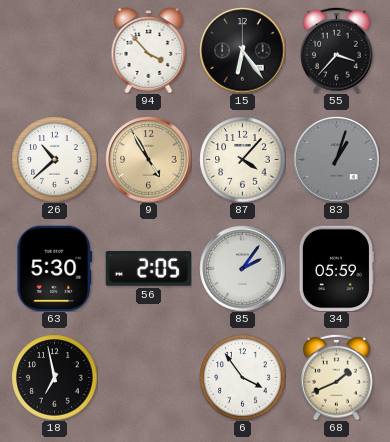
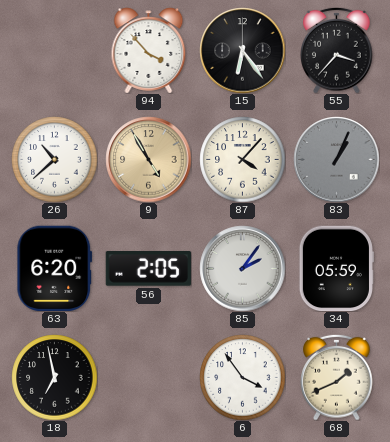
83: 1:03 -> 1:04
63: 5:30 -> 6:20
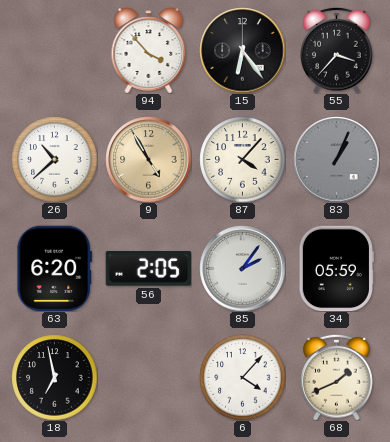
6: 3:54 -> 4:07
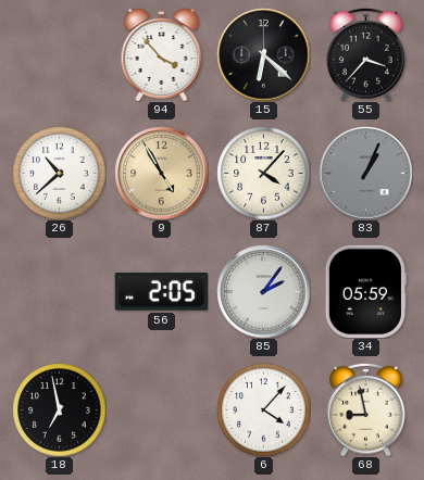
15: 6:24 -> 6:22
63: 6:20 -> none
68: 1:41 -> 8:58
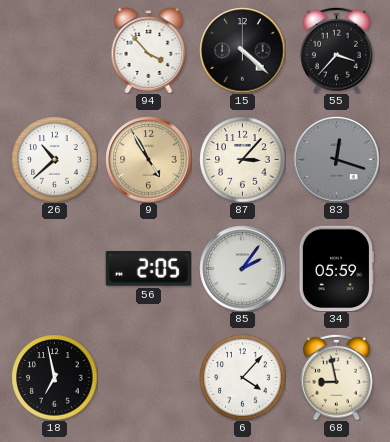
15: 6:22 -> 4:22
87: 4:07 -> 3:07
83: 1:04 -> 12:18
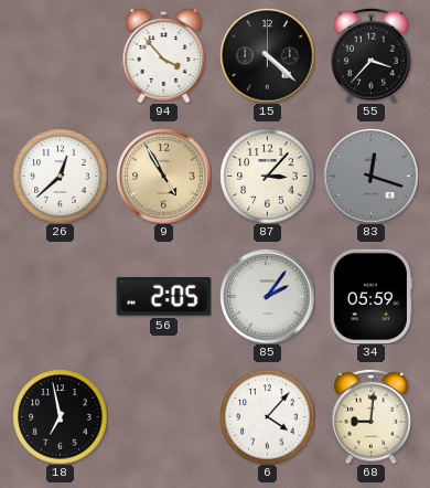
26: 10:38 -> 12:38
68: 8:58 -> 9:01
